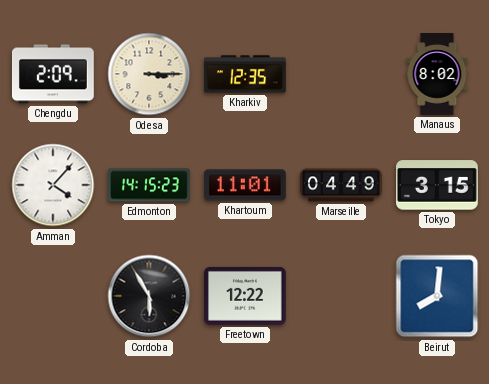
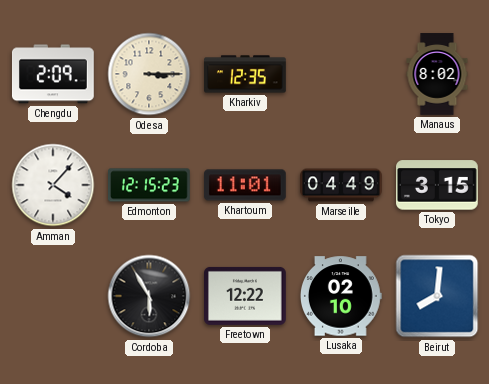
Edmonton: 14:15 -> 12:15
Lusaka: none -> 02:10
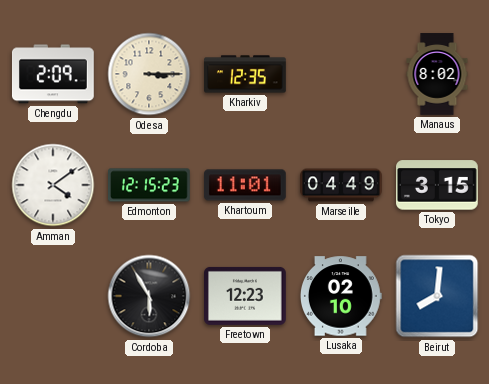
Amman: 4:07 -> 4:09
Freetown: 12:22 -> 12:23
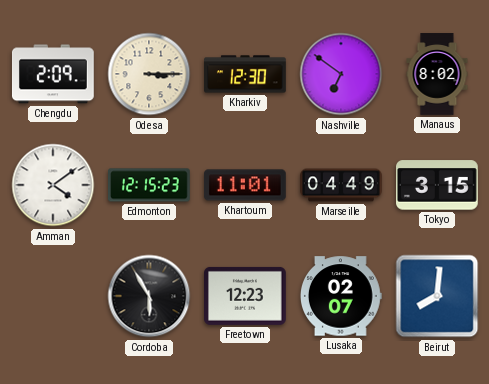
Kharkiv: 12:35 -> 12:30
Nashville: none -> 6:51
Lusaka: 02:10 -> 02:07
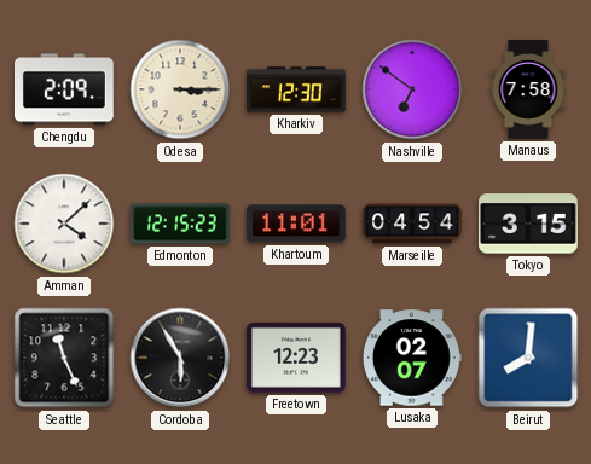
Manaus: 8:02 -> 7:58
Amman: 4:09 -> 4:08
Marseille: 04:49 -> 04:54
Seattle: none -> 11:26
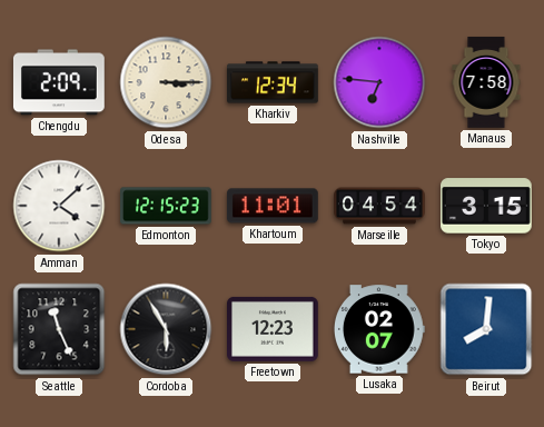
Kharkiv: 12:30 -> 12:34
Nashville: 6:51 -> 6:46
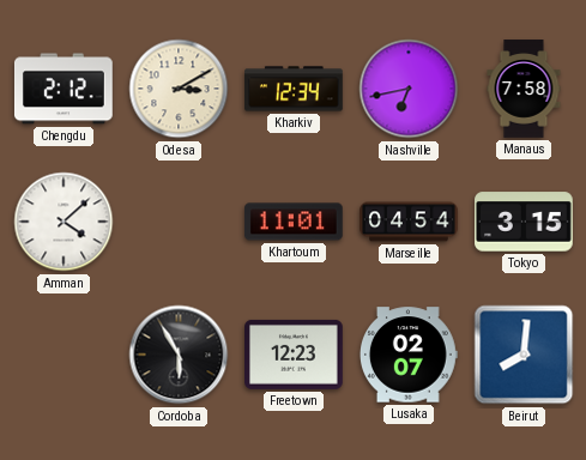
Chengdu: 2:09 -> 2:12
Odesa: 3:15 -> 3:10
Nashville: 6:46 -> 6:43
Edmonton: 12:15 -> none
Seattle: 11:26 -> none
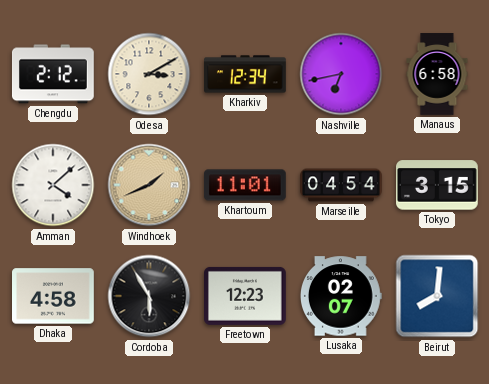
Manaus: 7:58 -> 6:58
Windhoek: none -> 1:41
Dhaka: none -> 4:58
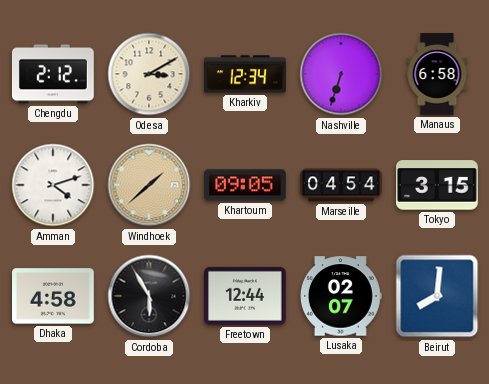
Nashville: 6:43 -> 6:33
Amman: 4:08 -> 4:12
Windhoek: 1:41 -> 1:38
Khartoum: 11:01 -> 09:05
Freetown: 12:23 -> 12:44
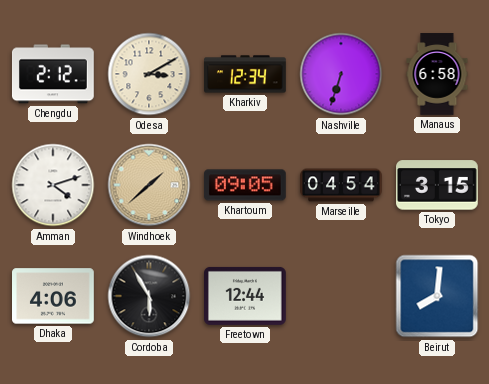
Dhaka: 4:58 -> 4:06
Lusaka: 02:07 -> none
